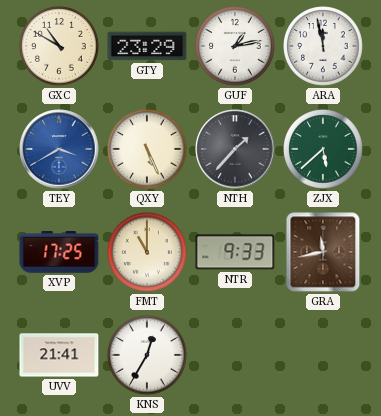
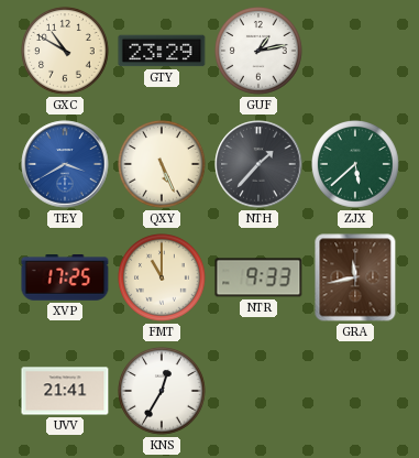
ARA: 11:58 -> none
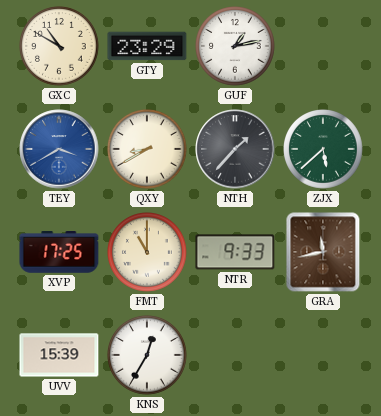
QXY: 5:26 -> 8:40
UVV: 21:41 -> 15:39
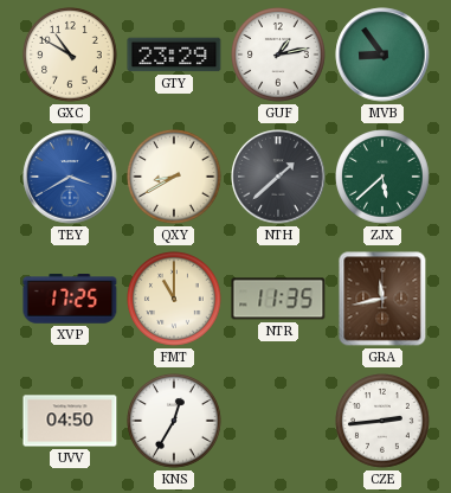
MVB: none -> 8:54
NTH: 1:37 -> 1:38
NTR: 9:33 -> 11:35
UVV: 15:39 -> 04:50
CZE: none -> 2:44
